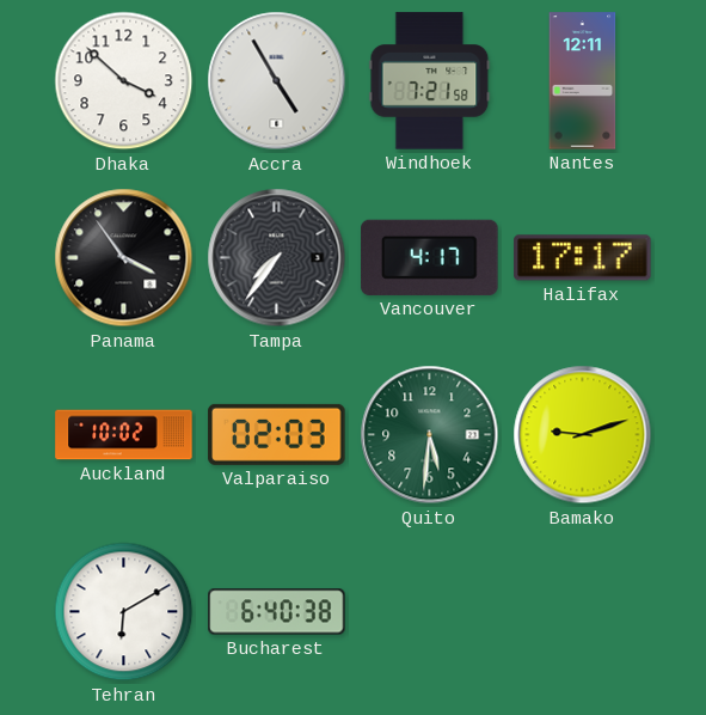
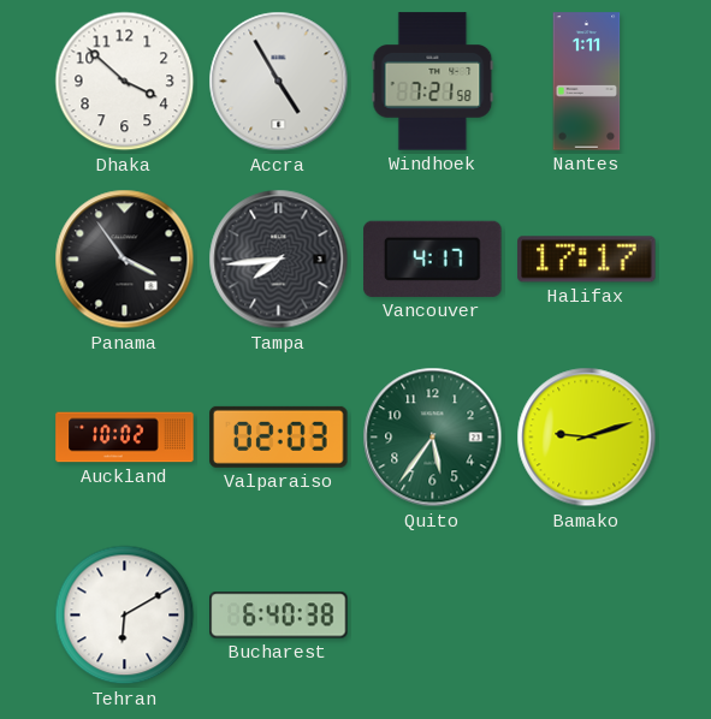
Nantes: 12:11 -> 1:11
Tampa: 7:36 -> 7:44
Quito: 5:31 -> 5:36
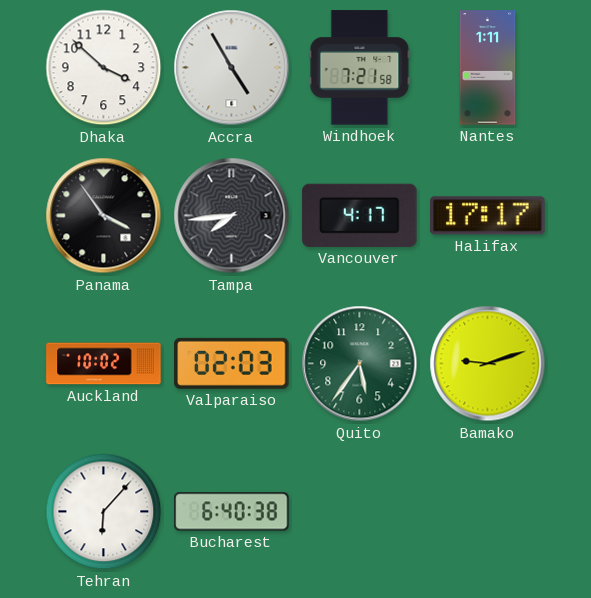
Tehran: 6:10 -> 6:07
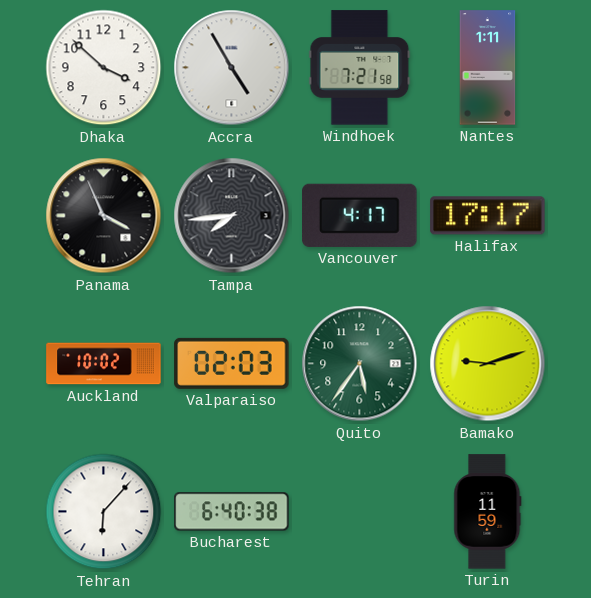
Panama: 3:54 -> 3:56
Turin: none -> 11:59
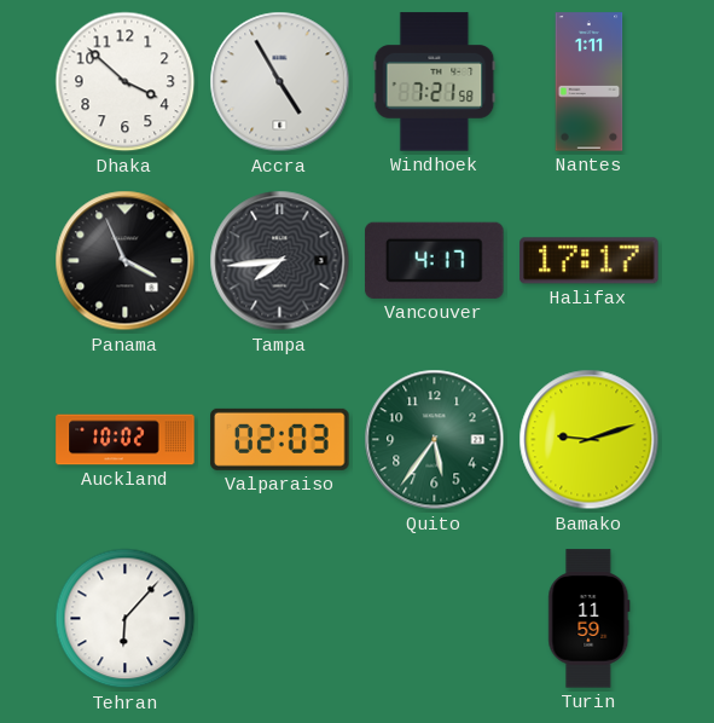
Bucharest: 6:40 -> none
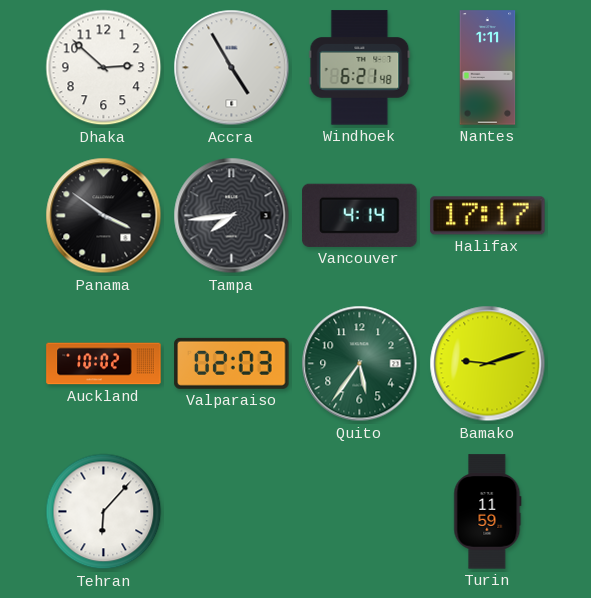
Dhaka: 3:52 -> 2:52
Windhoek: 7:21 -> 6:21
Panama: 3:56 -> 3:51
Vancouver: 4:17 -> 4:14
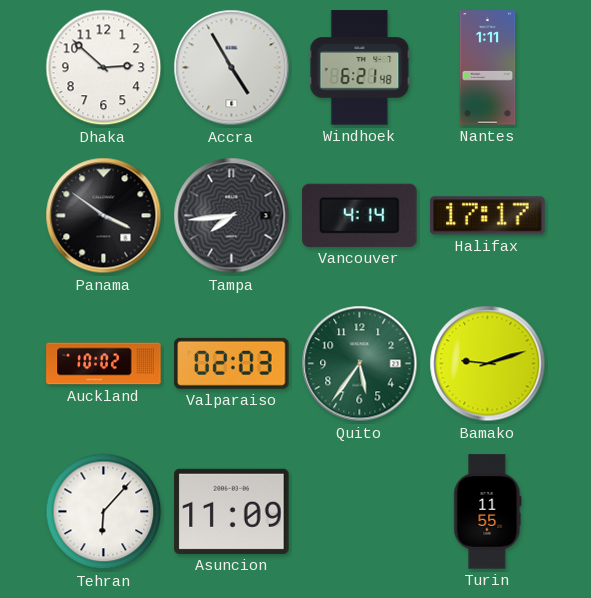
Asuncion: none -> 11:09
Turin: 11:59 -> 11:55
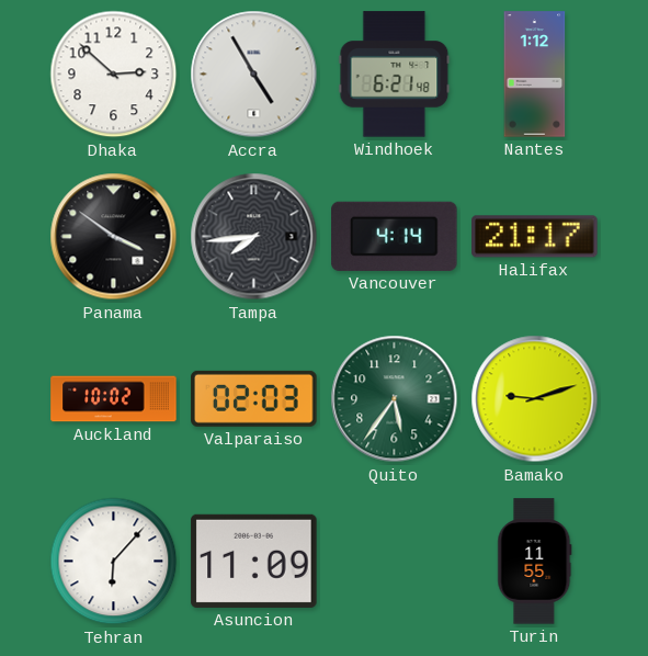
Nantes: 1:11 -> 1:12
Halifax: 17:17 -> 21:17
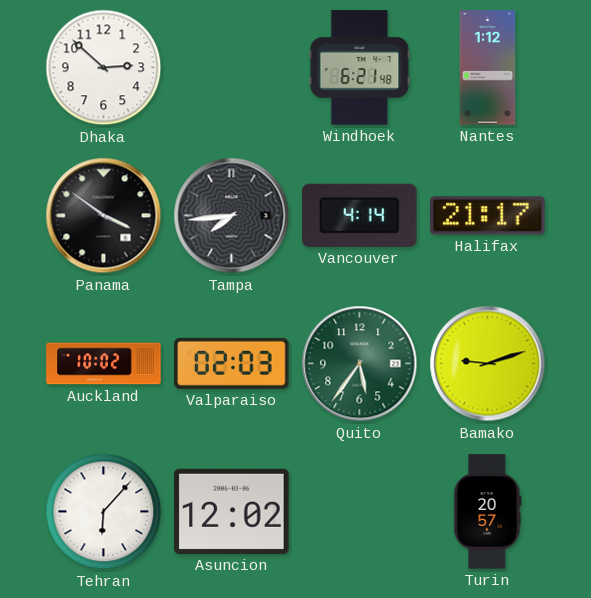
Accra: 4:55 -> none
Asuncion: 11:09 -> 12:02
Turin: 11:55 -> 20:57
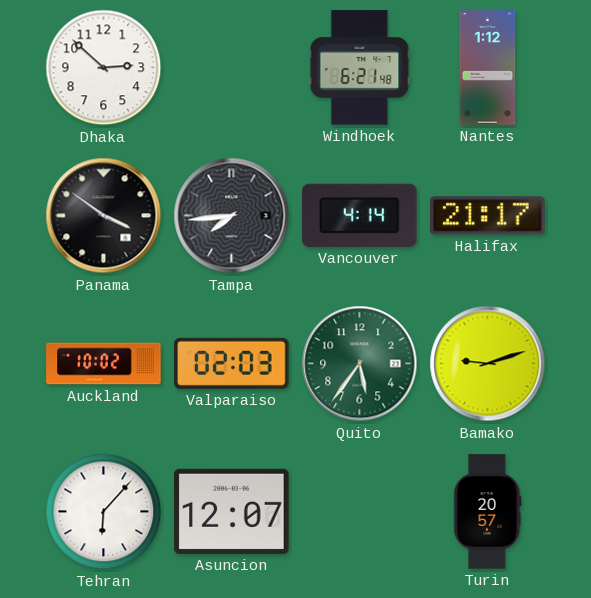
Asuncion: 12:02 -> 12:07
